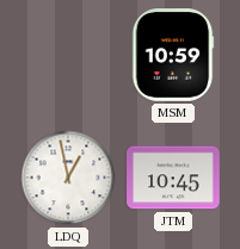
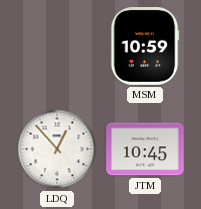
LDQ: 12:58 -> 12:53
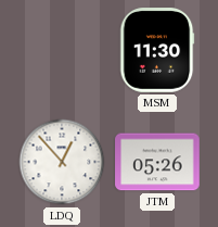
MSM: 10:59 -> 11:30
JTM: 10:45 -> 05:26
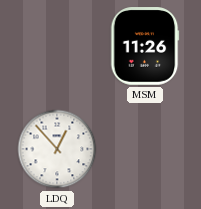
MSM: 11:30 -> 11:26
JTM: 05:26 -> none
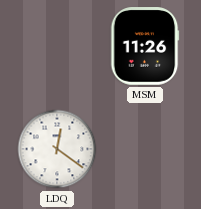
LDQ: 12:53 -> 12:21
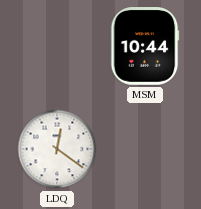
MSM: 11:26 -> 10:44
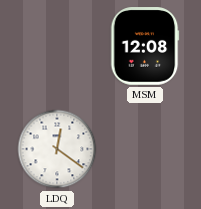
MSM: 10:44 -> 12:08
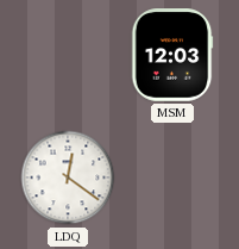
MSM: 12:08 -> 12:03
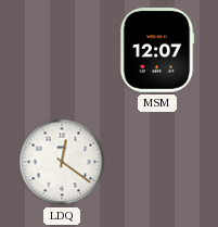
MSM: 12:03 -> 12:07
